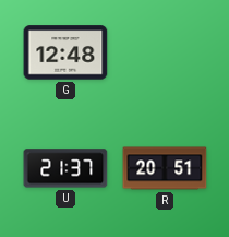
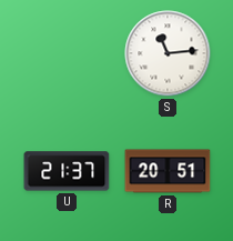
G: 12:48 -> none
S: none -> 11:14
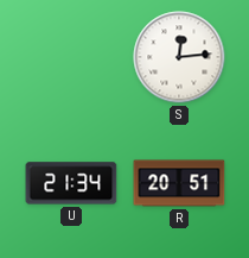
S: 11:14 -> 12:14
U: 21:37 -> 21:34
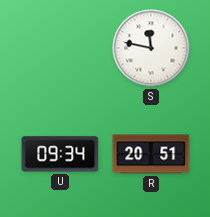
S: 12:14 -> 11:47
U: 21:34 -> 09:34
